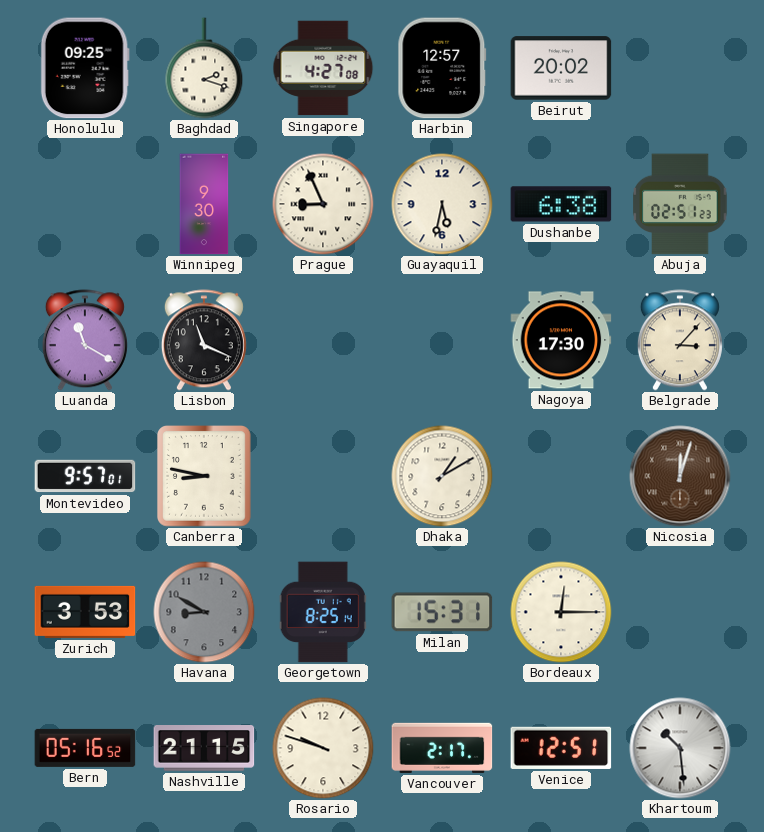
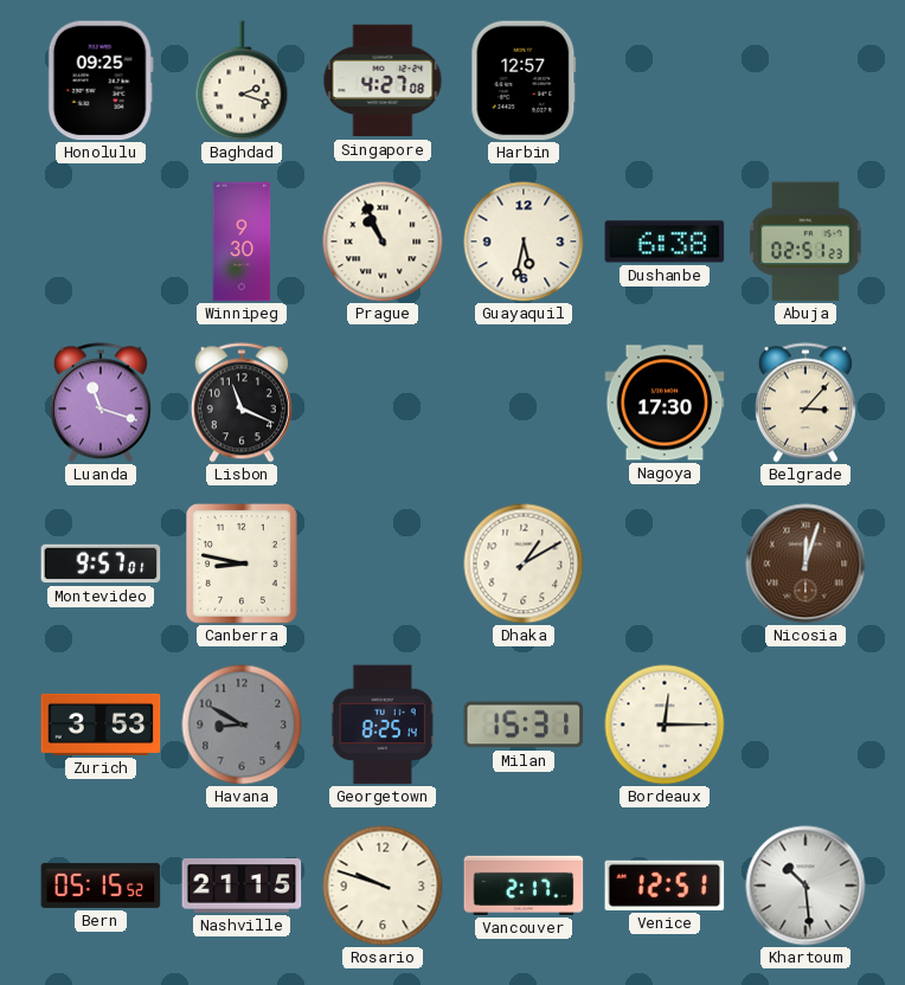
Beirut: 20:02 -> none
Prague: 8:56 -> 10:56
Luanda: 11:20 -> 11:18
Bern: 05:16 -> 05:15
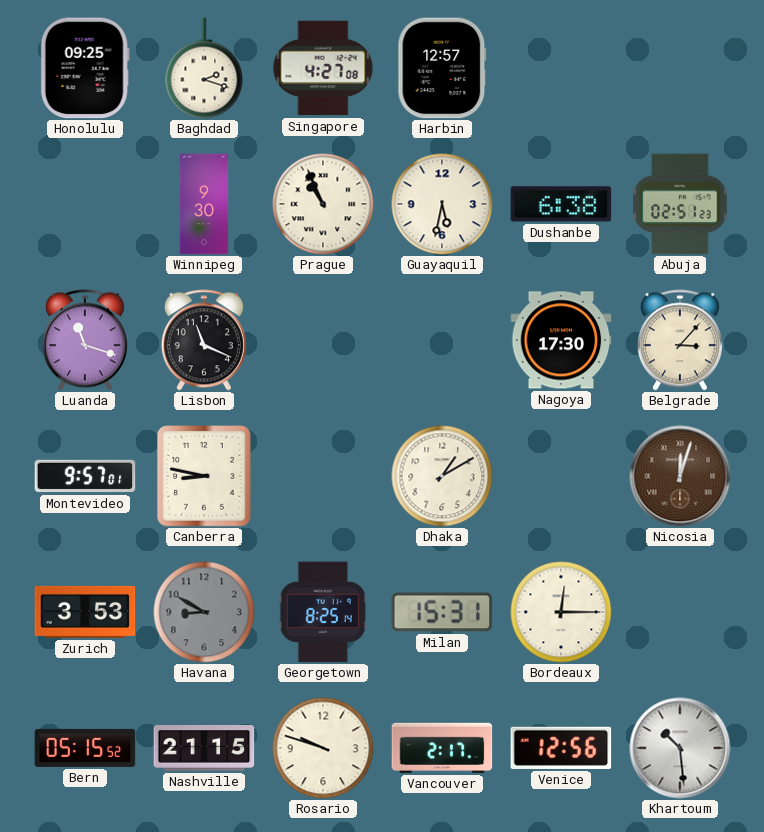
Venice: 12:51 -> 12:56
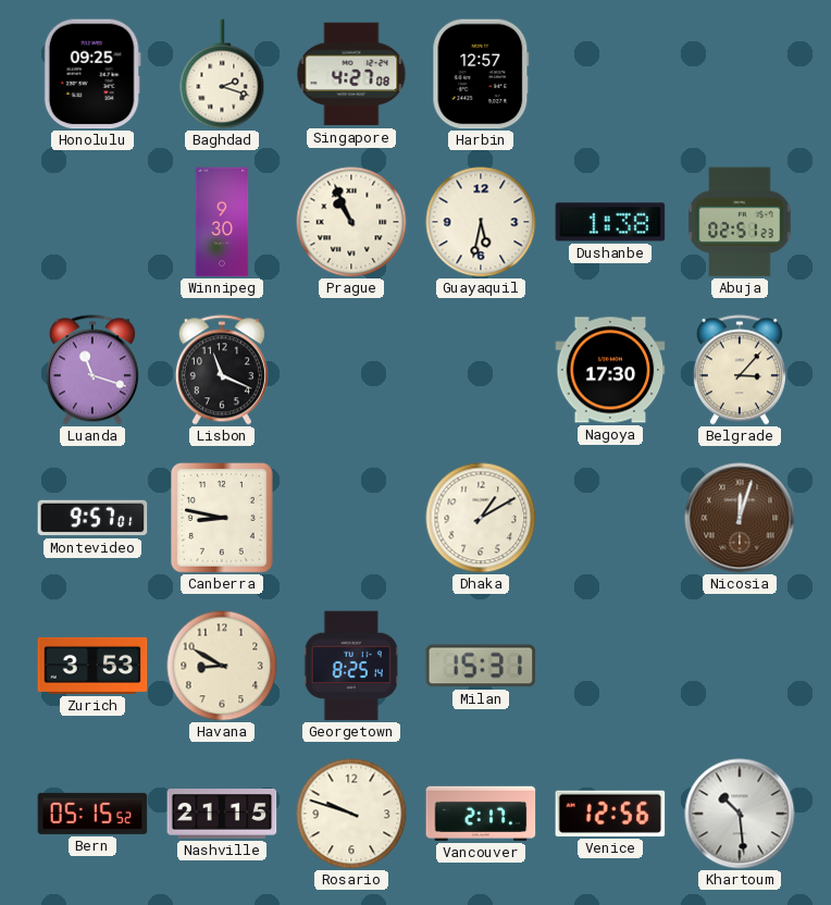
Dushanbe: 6:38 -> 1:38
Havana dial: grey -> cream
Bordeaux: 12:15 -> none
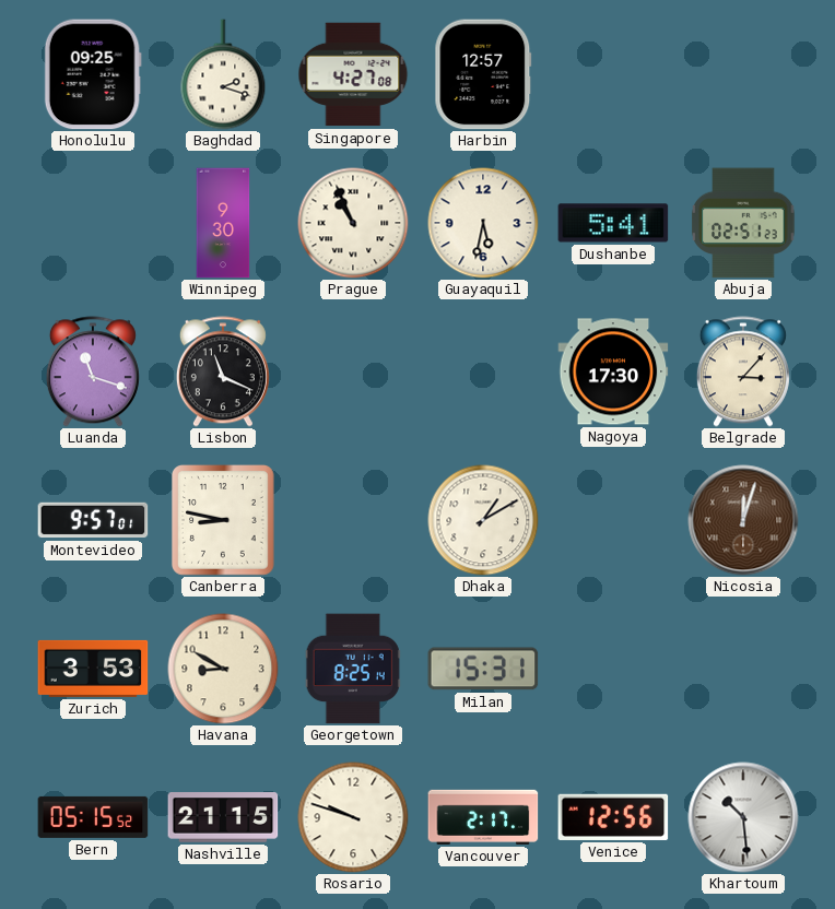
Dushanbe: 1:38 -> 5:41
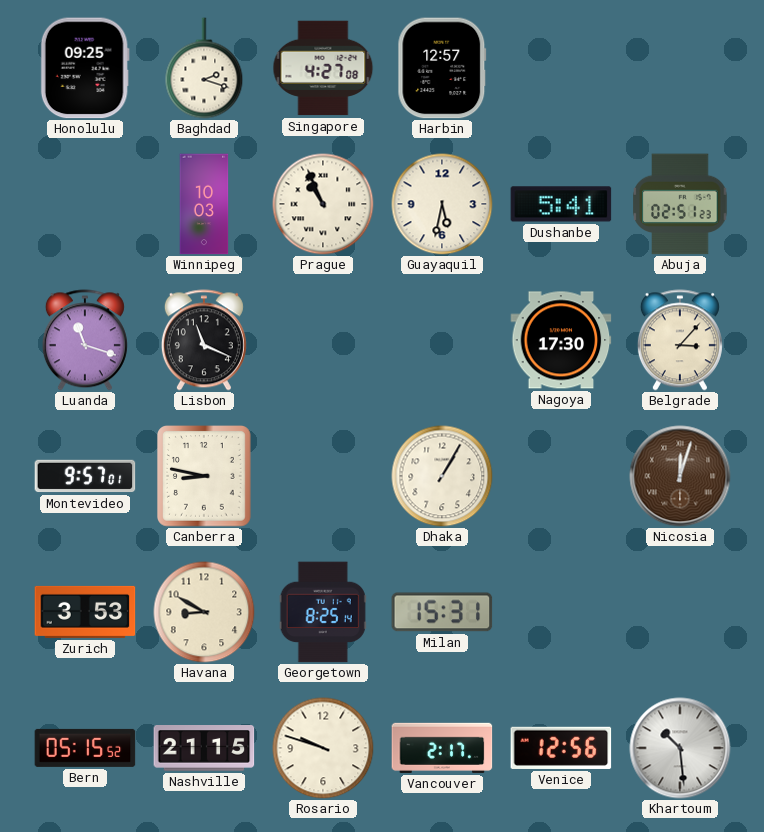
Winnipeg: 9:30 -> 10:03
Dhaka: 1:10 -> 1:05
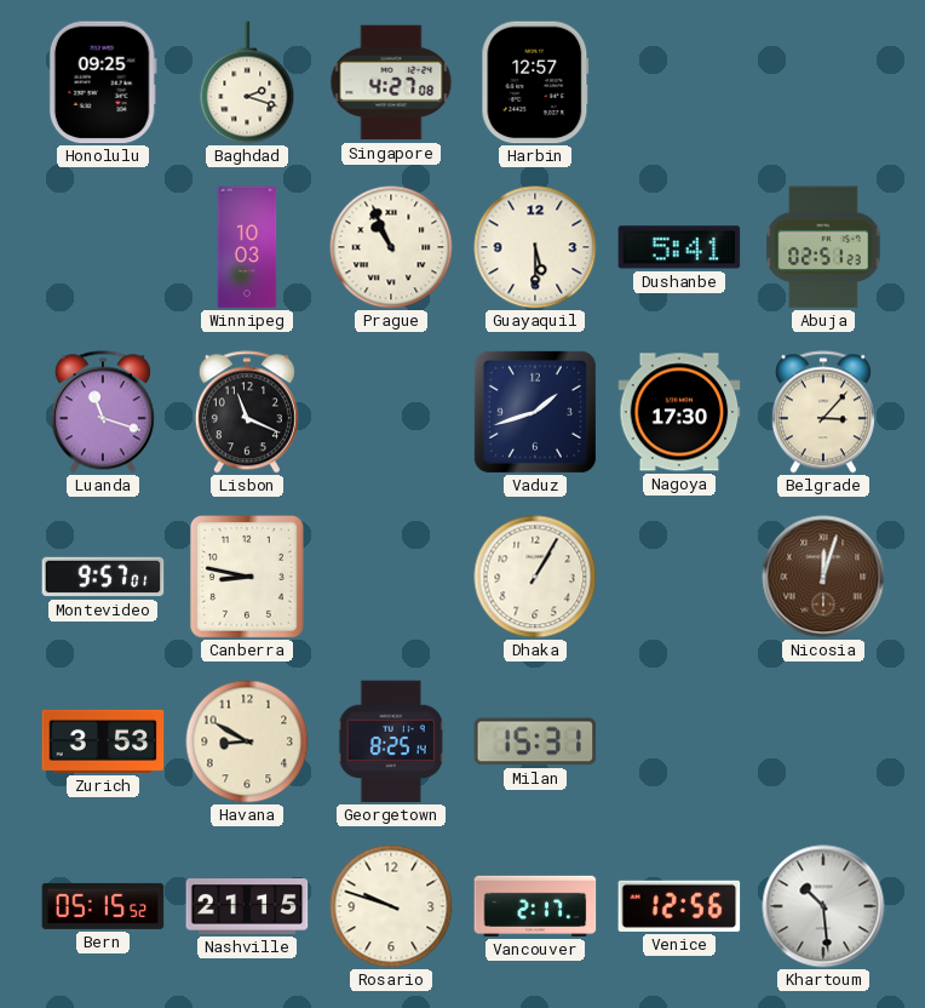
Guayaquil: 5:32 -> 5:30
Vaduz: none -> 1:42
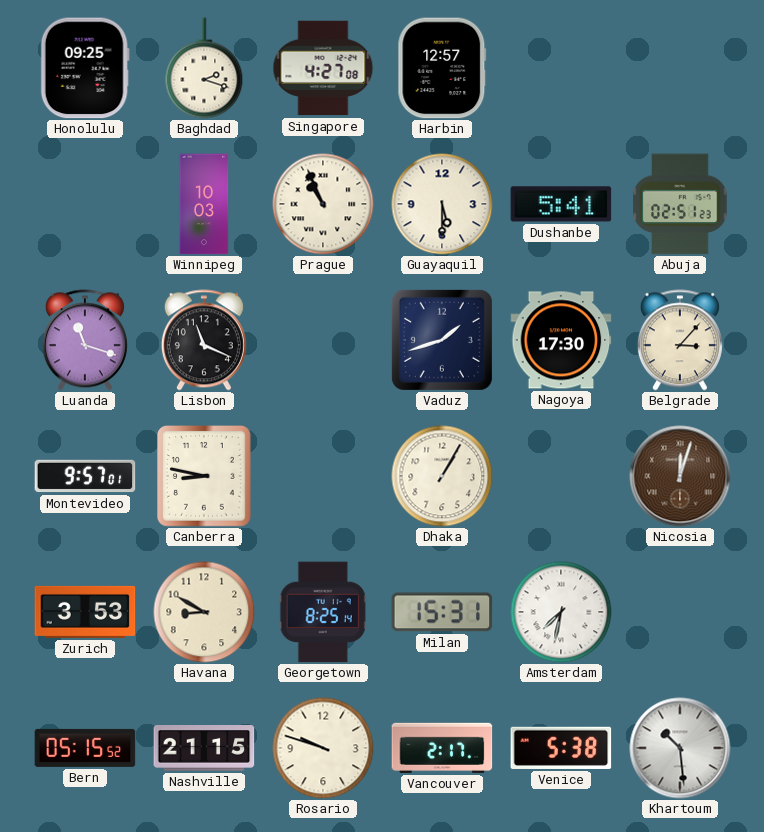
Amsterdam: none -> 7:32
Venice: 12:56 -> 5:38
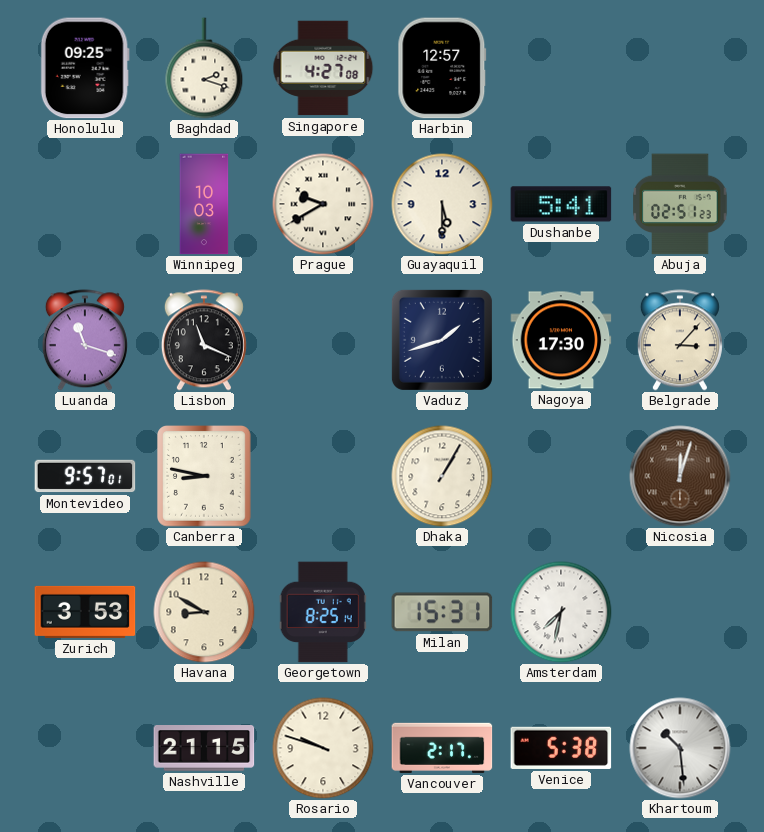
Prague: 10:56 -> 9:40
Bern: 05:15 -> none
